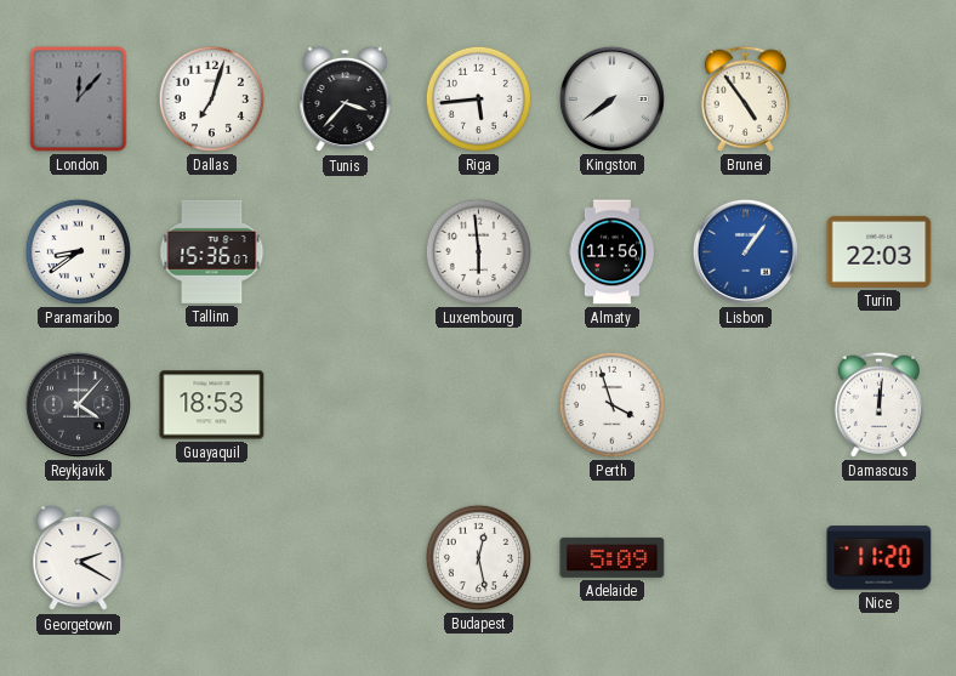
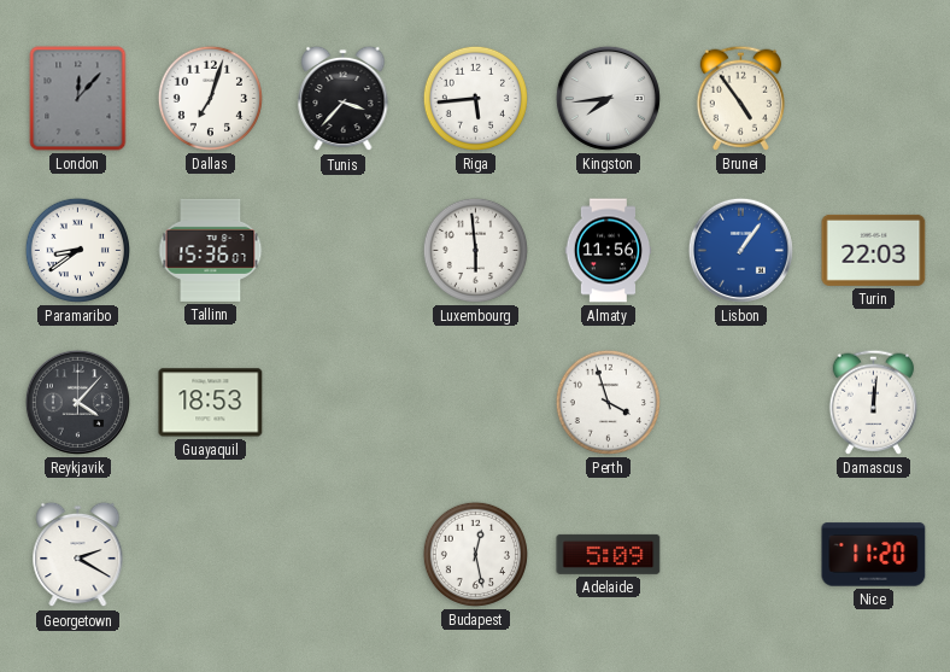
Kingston: 7:39 -> 7:44
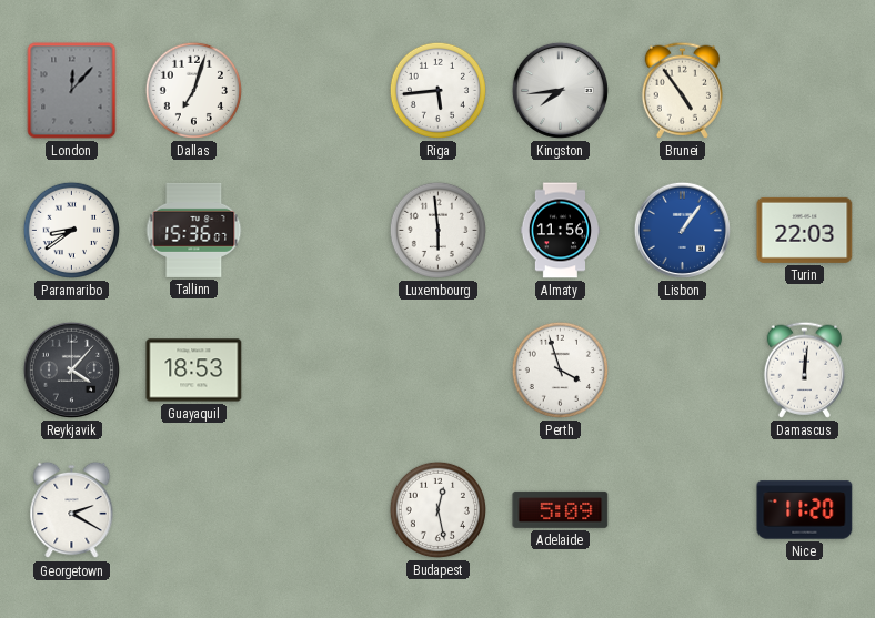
Tunis: 3:37 -> none
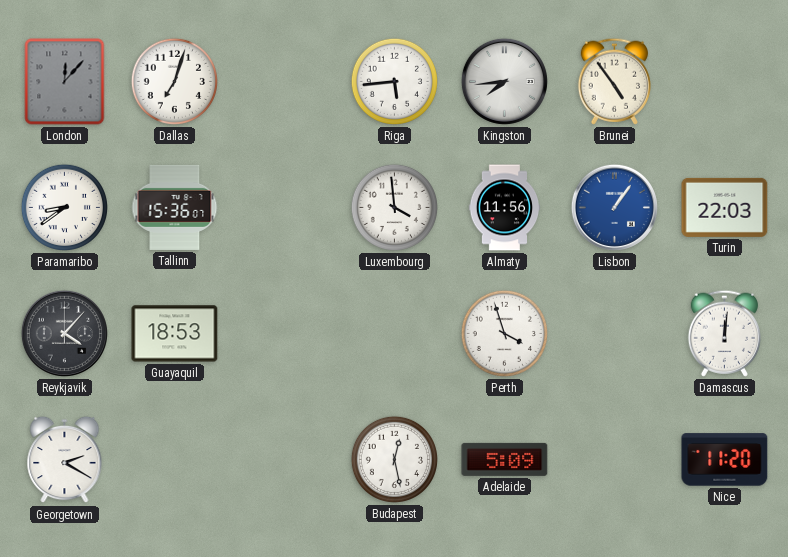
Luxembourg: 5:59 -> 3:59
